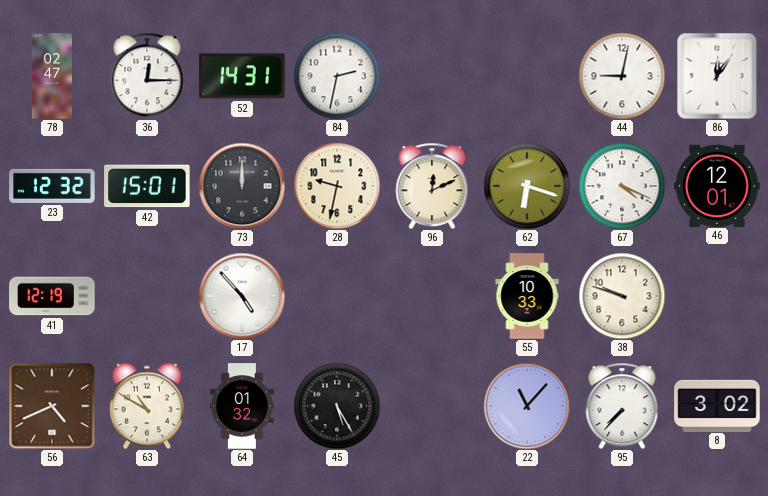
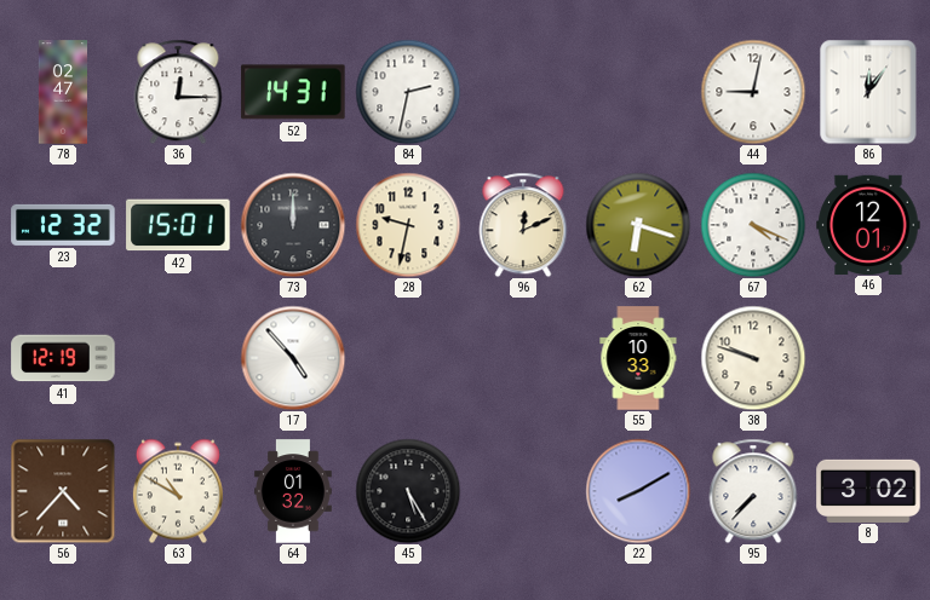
56: 4:41 -> 4:37
22: 11:07 -> 8:10
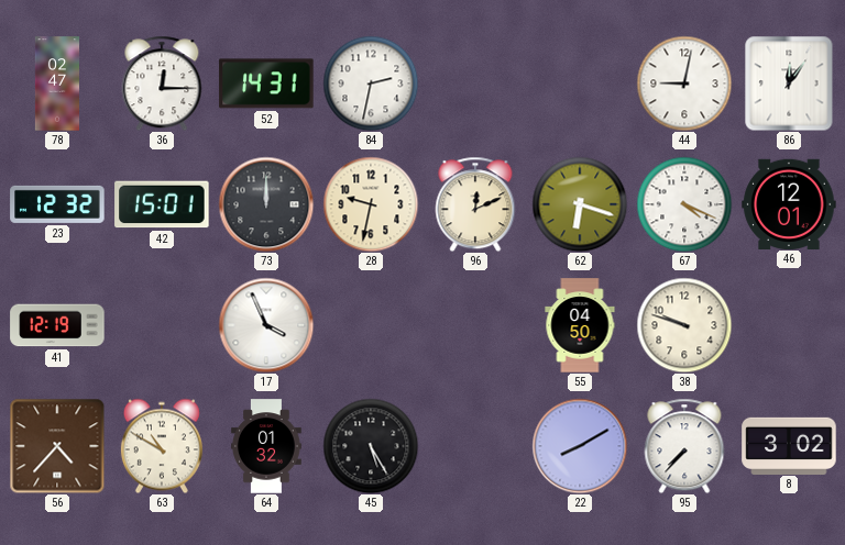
17: 4:53 -> 3:56
55: 10:33 -> 04:50
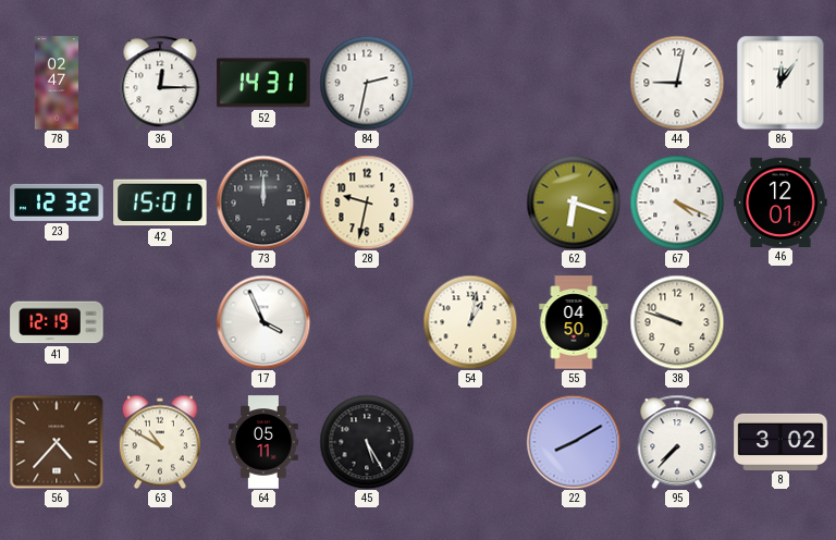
96: 12:11 -> none
54: none -> 1:02
64: 01:32 -> 05:11
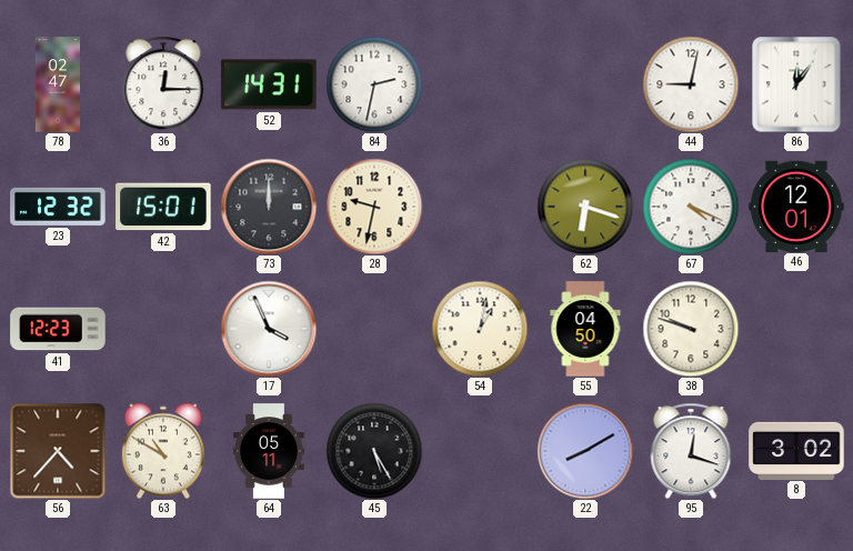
41: 12:19 -> 12:23
95: 7:37 -> 12:18
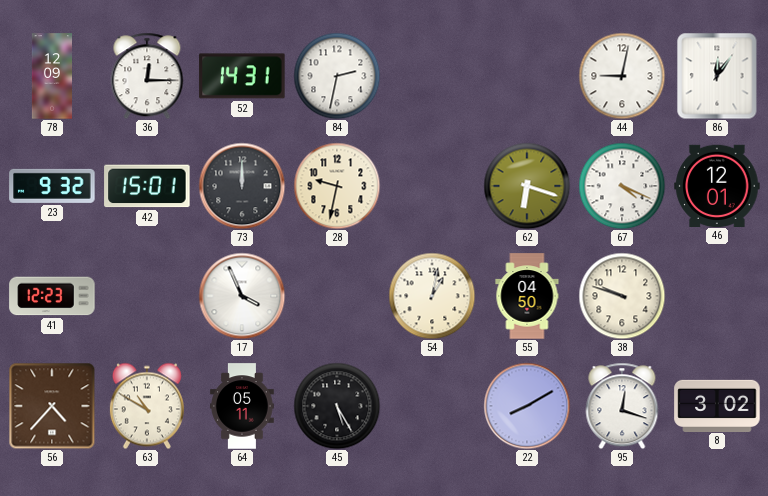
78: 02:47 -> 12:09
23: 12:32 -> 9:32
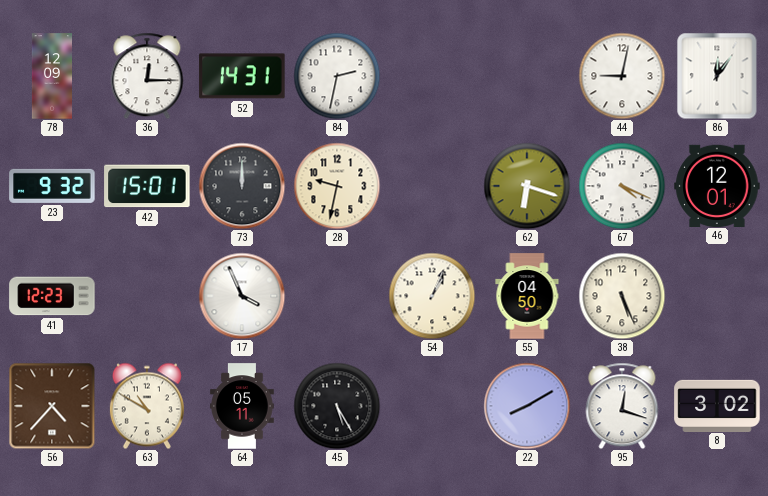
54: 1:02 -> 1:04
38: 9:48 -> 5:26
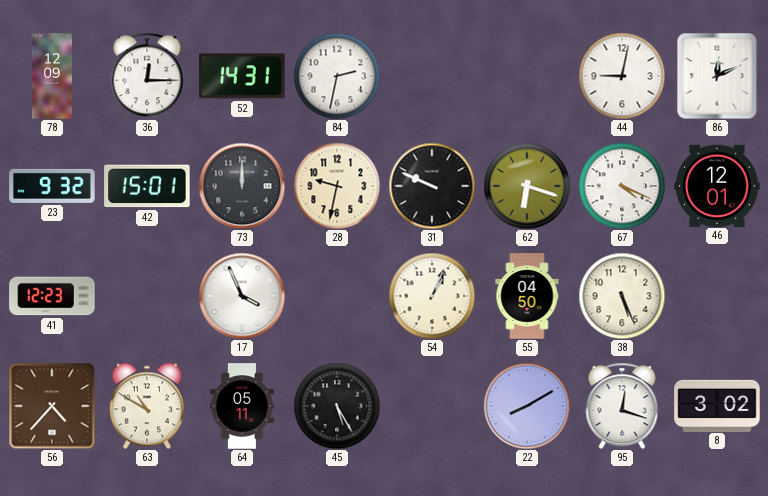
86: 12:06 -> 12:11
31: none -> 9:49
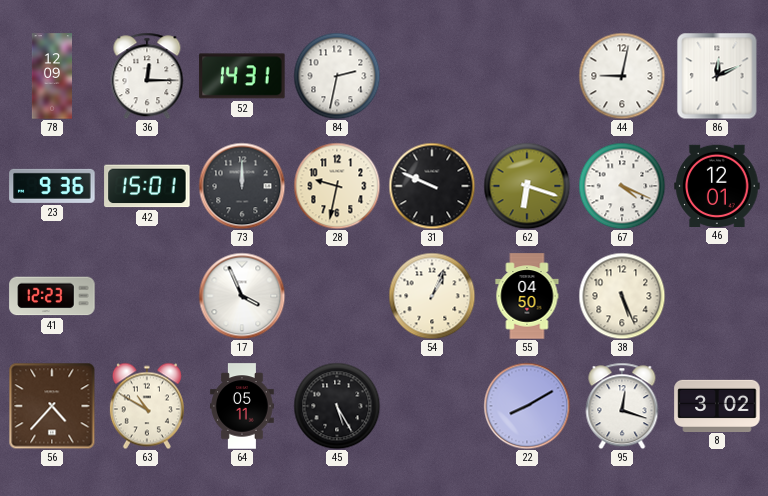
23: 9:32 -> 9:36
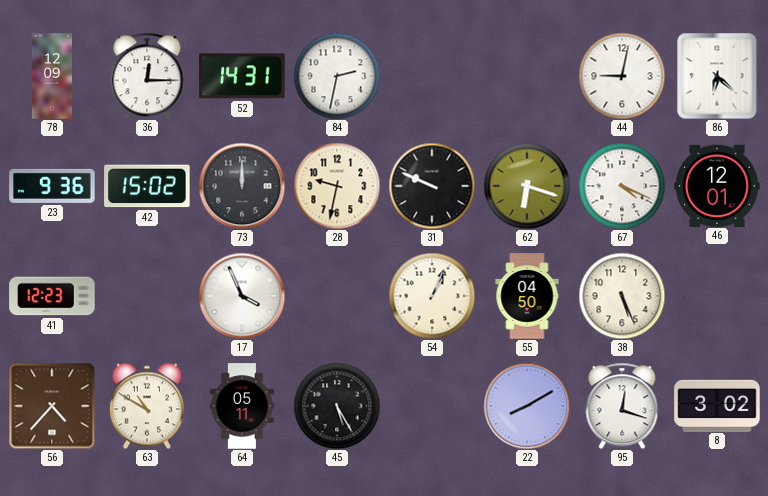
86: 12:11 -> 6:22
42: 15:01 -> 15:02
